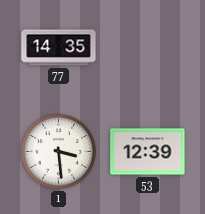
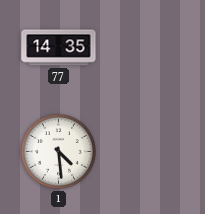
1: 3:29 -> 4:29
53: 12:39 -> none
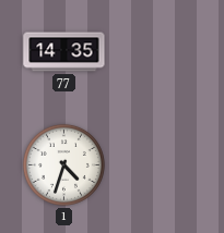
1: 4:29 -> 4:33
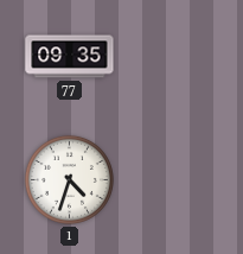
77: 14:35 -> 09:35
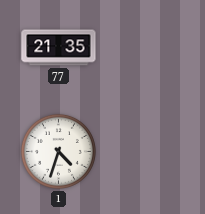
77: 09:35 -> 21:35
